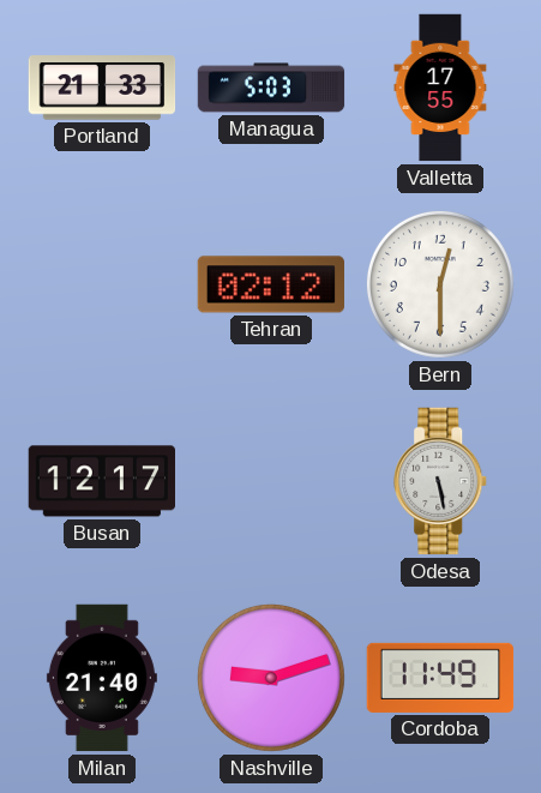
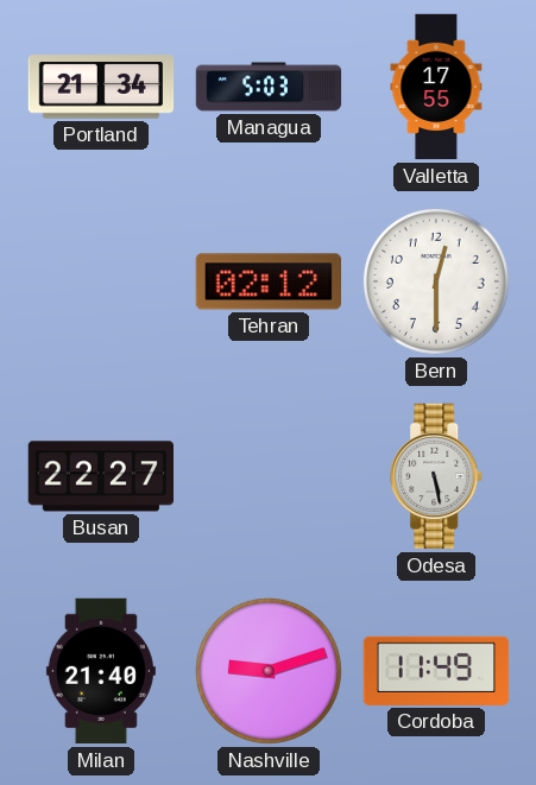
Portland: 21:33 -> 21:34
Busan: 12:17 -> 22:27
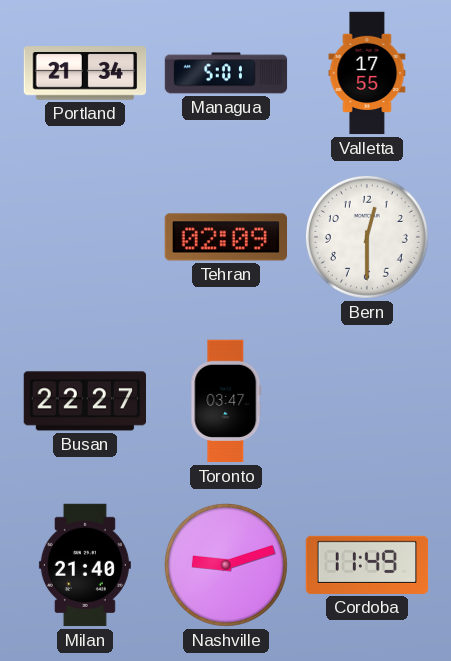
Managua: 5:03 -> 5:01
Tehran: 02:12 -> 02:09
Toronto: none -> 03:47
Odesa: 5:28 -> none
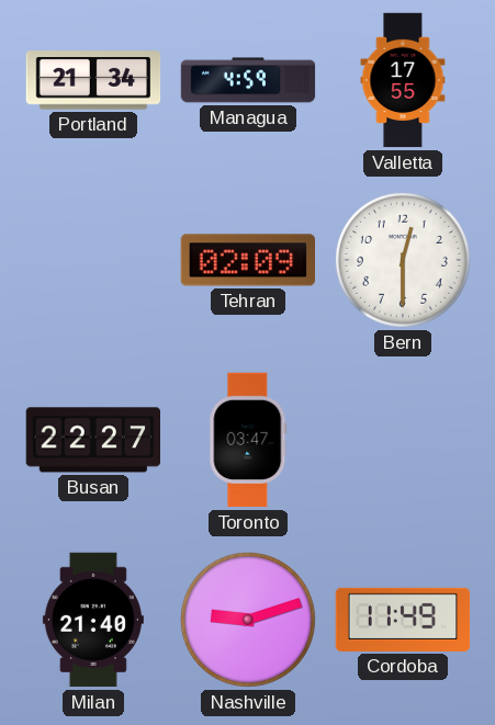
Managua: 5:01 -> 4:59
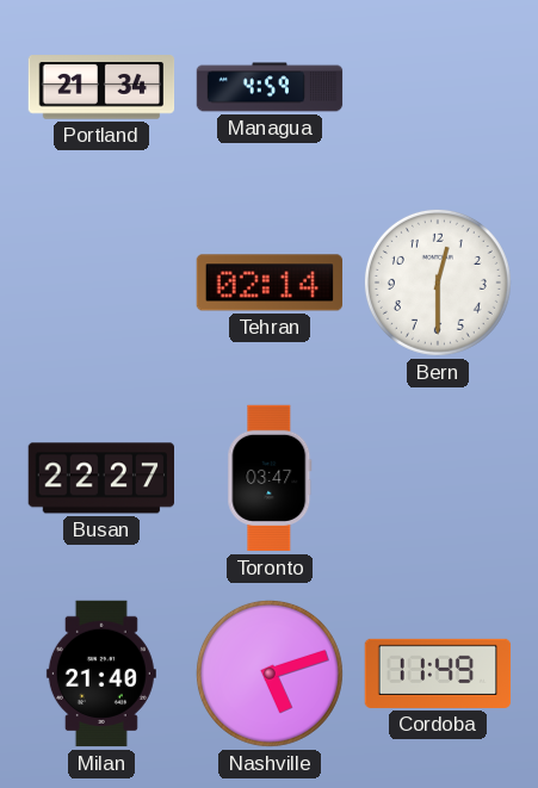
Valletta: 17:55 -> none
Tehran: 02:09 -> 02:14
Nashville: 9:12 -> 5:12
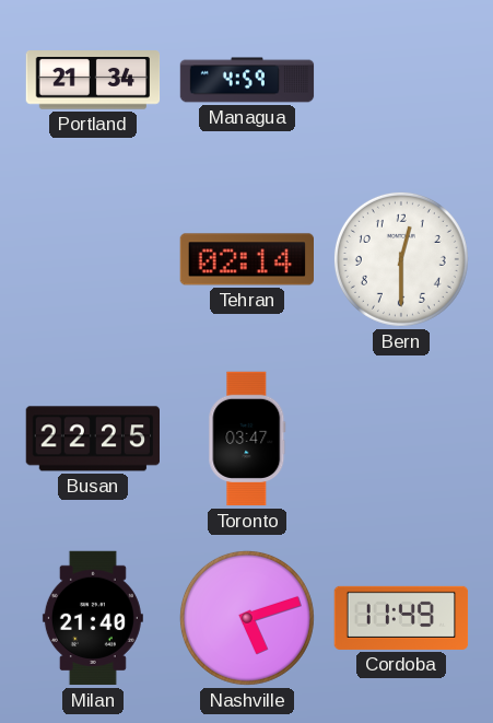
Busan: 22:27 -> 22:25
